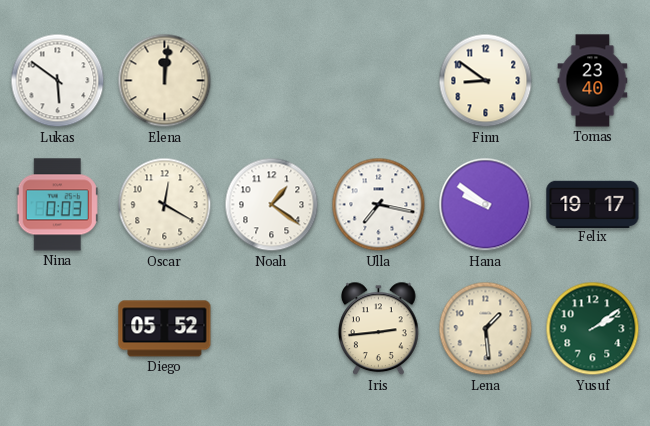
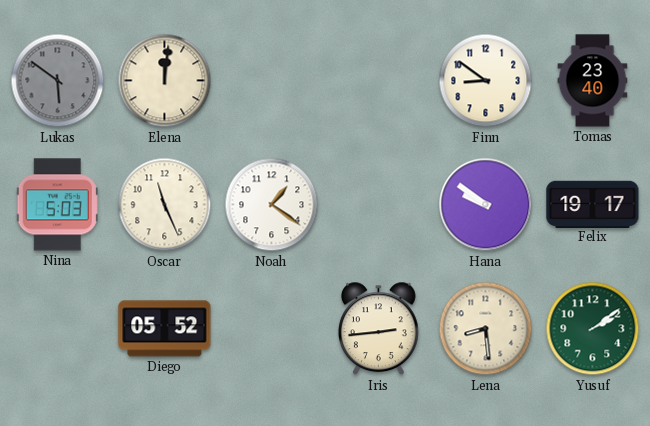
Lukas dial: white -> grey
Nina: 0:03 -> 5:03
Oscar: 12:20 -> 11:26
Ulla: 7:17 -> none
Lena: 1:29 -> 8:29
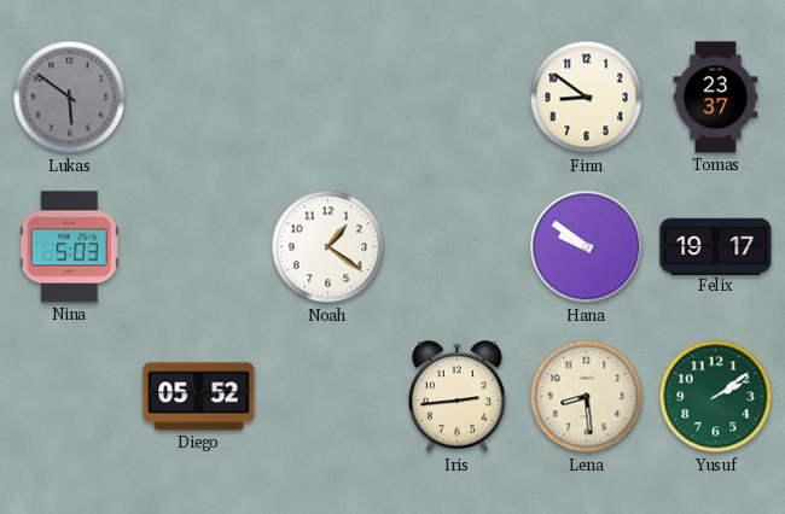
Elena: 12:01 -> none
Tomas: 23:40 -> 23:37
Oscar: 11:26 -> none
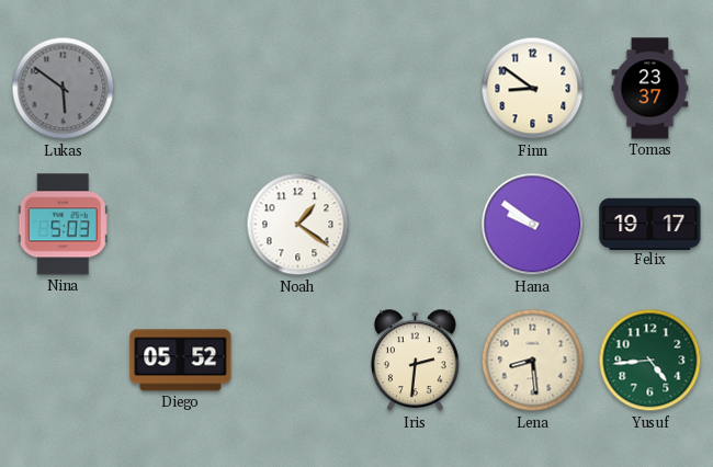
Iris: 2:44 -> 2:31
Yusuf: 2:09 -> 4:44
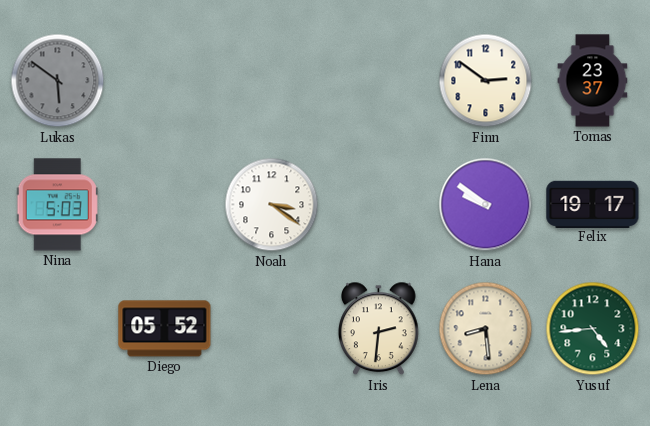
Finn: 8:51 -> 2:51
Noah: 1:21 -> 3:21
